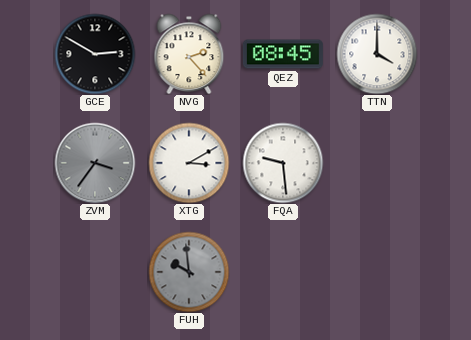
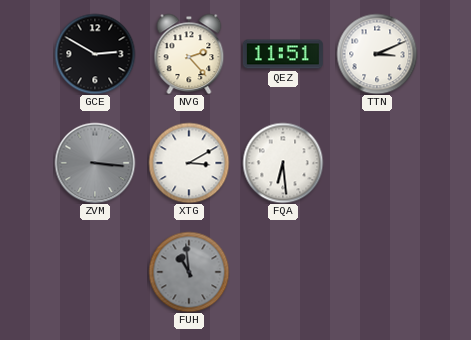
QEZ: 08:45 -> 11:51
TTN: 4:00 -> 3:11
ZVM: 3:36 -> 3:16
FQA: 9:29 -> 6:29
FUH: 9:59 -> 10:59
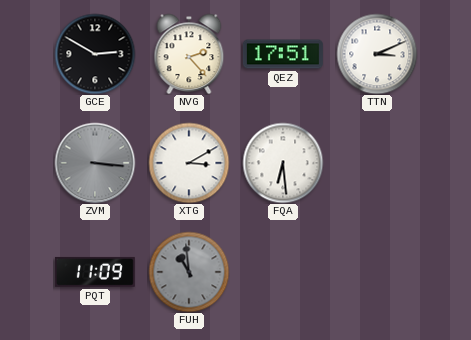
QEZ: 11:51 -> 17:51
PQT: none -> 11:09
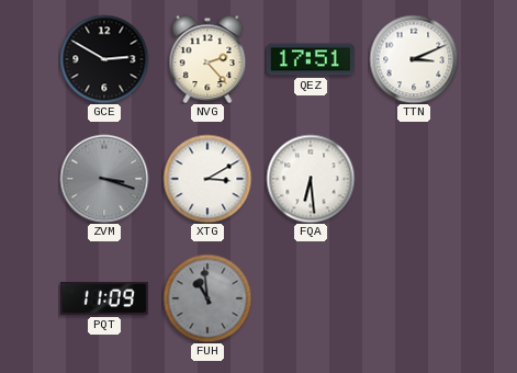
ZVM: 3:16 -> 3:18
